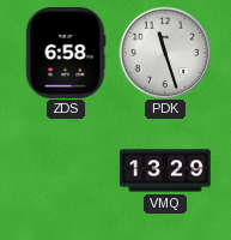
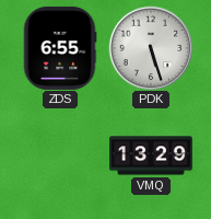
ZDS: 6:58 -> 6:55
PDK: 11:27 -> 5:27
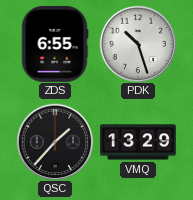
PDK: 5:27 -> 10:27
QSC: none -> 1:37
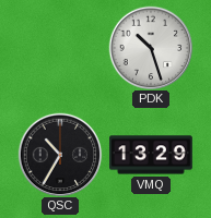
ZDS: 6:55 -> none
QSC: 1:37 -> 10:35
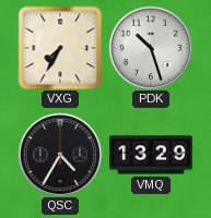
VXG: none -> 7:35
QSC: 10:35 -> 4:35
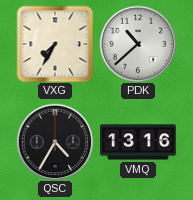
PDK: 10:27 -> 10:38
VMQ: 13:29 -> 13:16
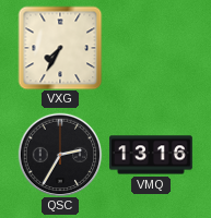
PDK: 10:38 -> none
QSC: 4:35 -> 2:35
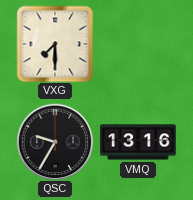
VXG: 7:35 -> 7:30
QSC: 2:35 -> 9:35
